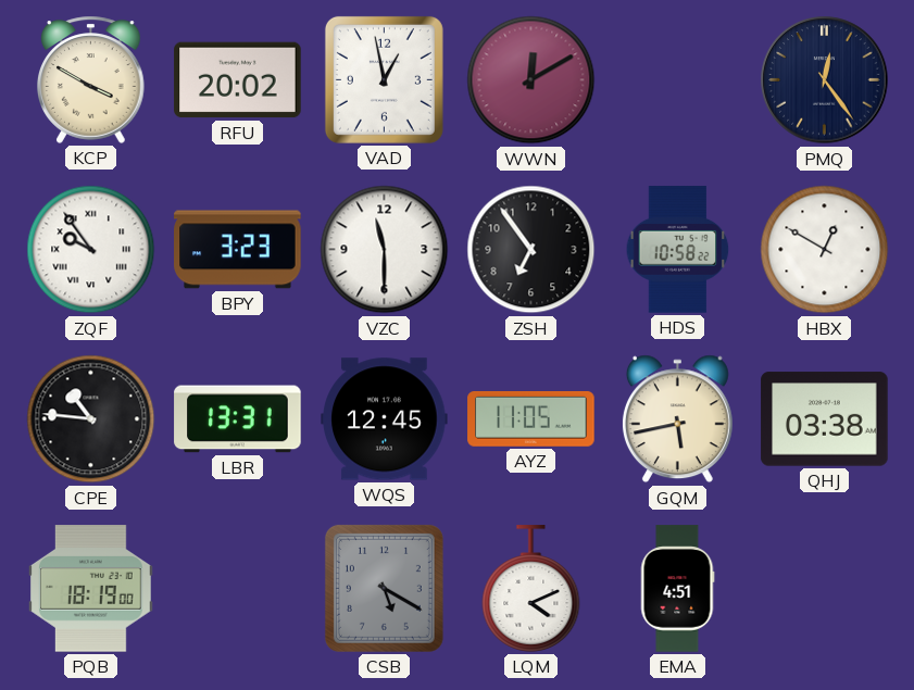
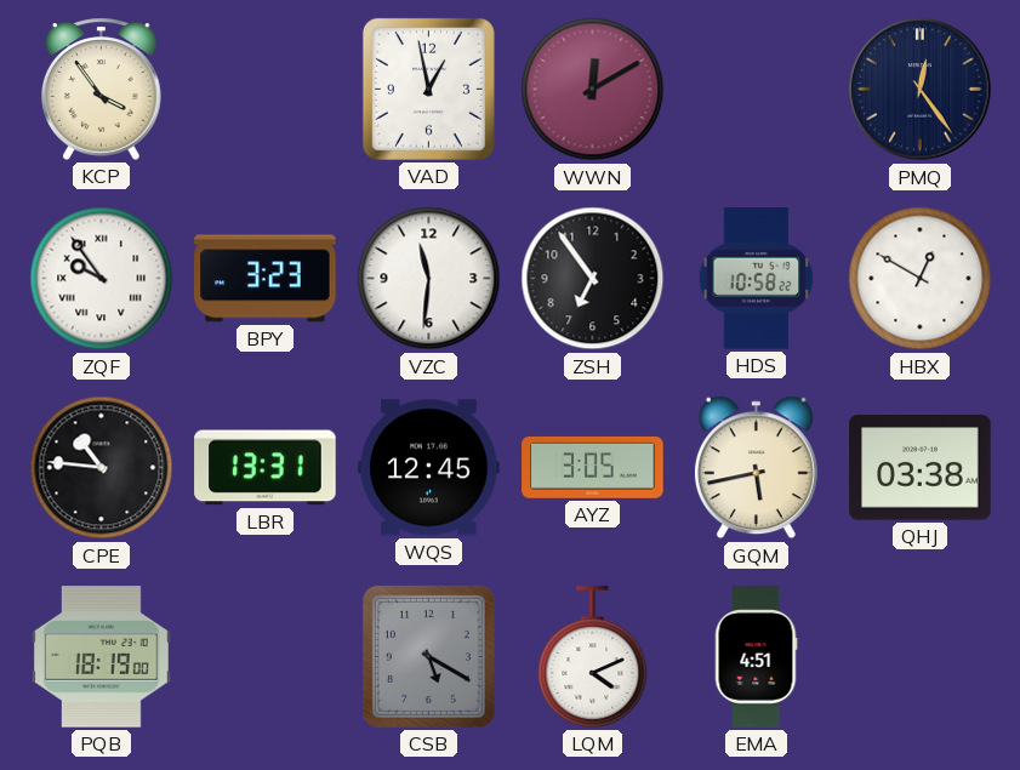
KCP: 3:50 -> 3:54
RFU: 20:02 -> none
VZC: 11:30 -> 11:31
AYZ: 11:05 -> 3:05
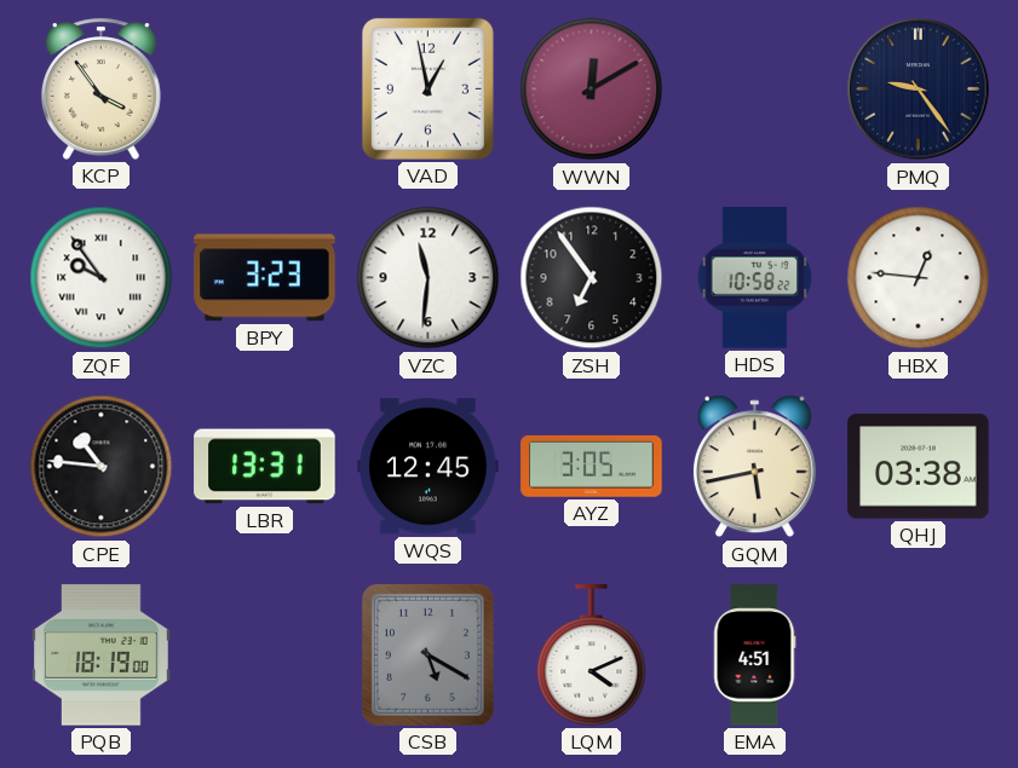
PMQ: 12:24 -> 9:24
HBX: 12:50 -> 12:46
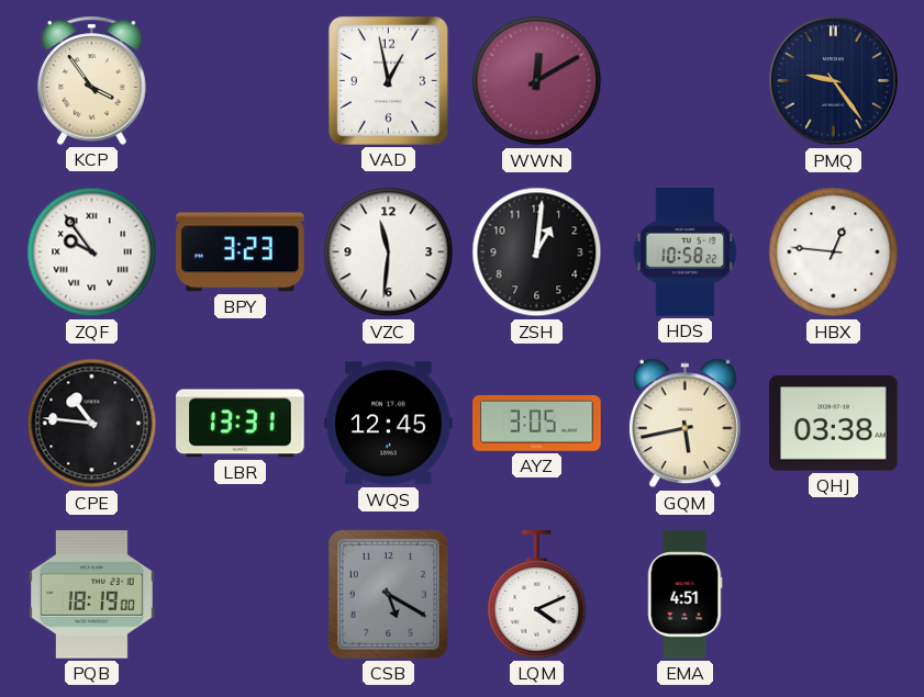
ZSH: 6:54 -> 1:01
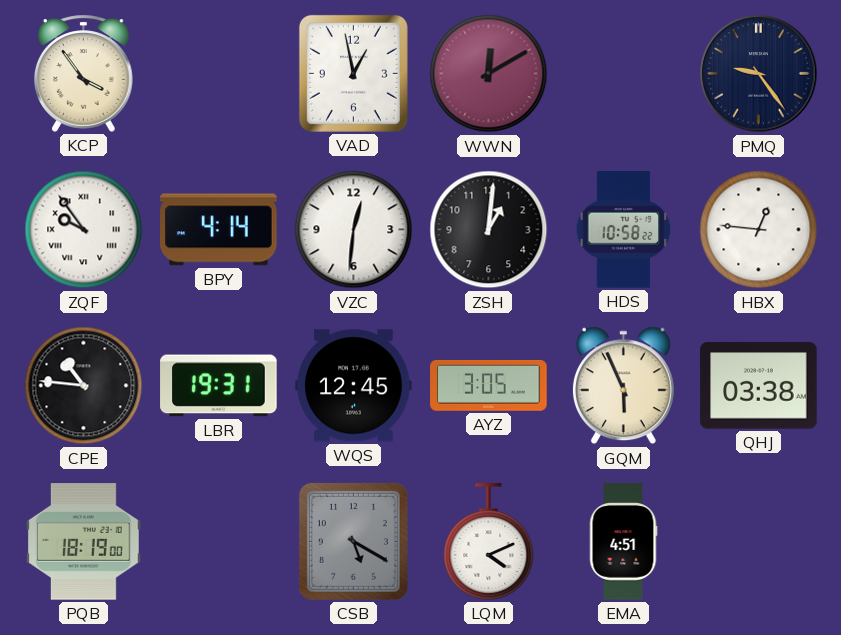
BPY: 3:23 -> 4:14
VZC: 11:31 -> 12:31
LBR: 13:31 -> 19:31
GQM: 5:43 -> 5:56
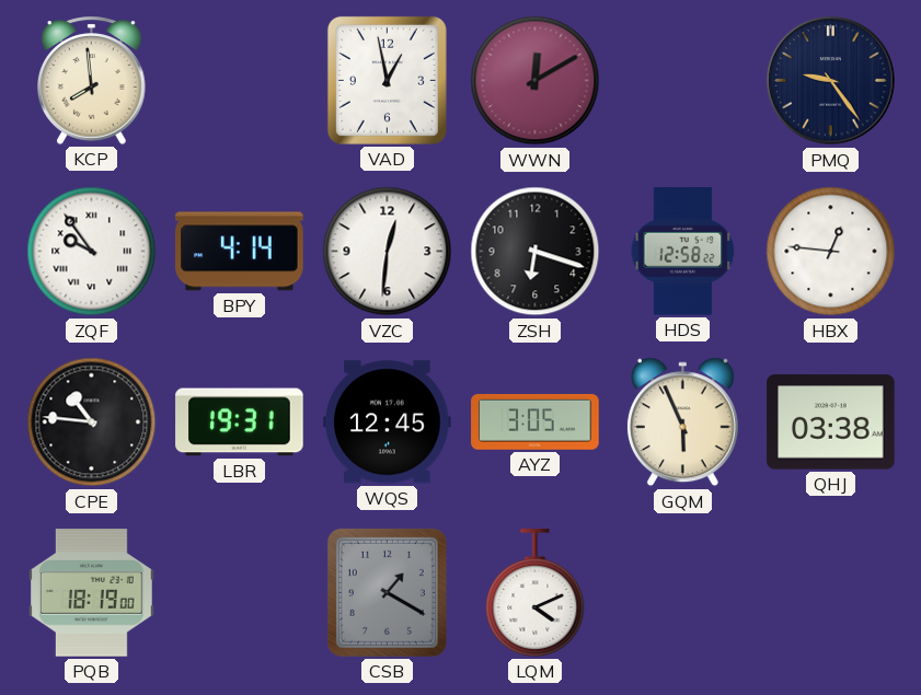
KCP: 3:54 -> 7:59
ZSH: 1:01 -> 6:18
HDS: 10:58 -> 12:58
CSB: 5:20 -> 1:20
EMA: 4:51 -> none
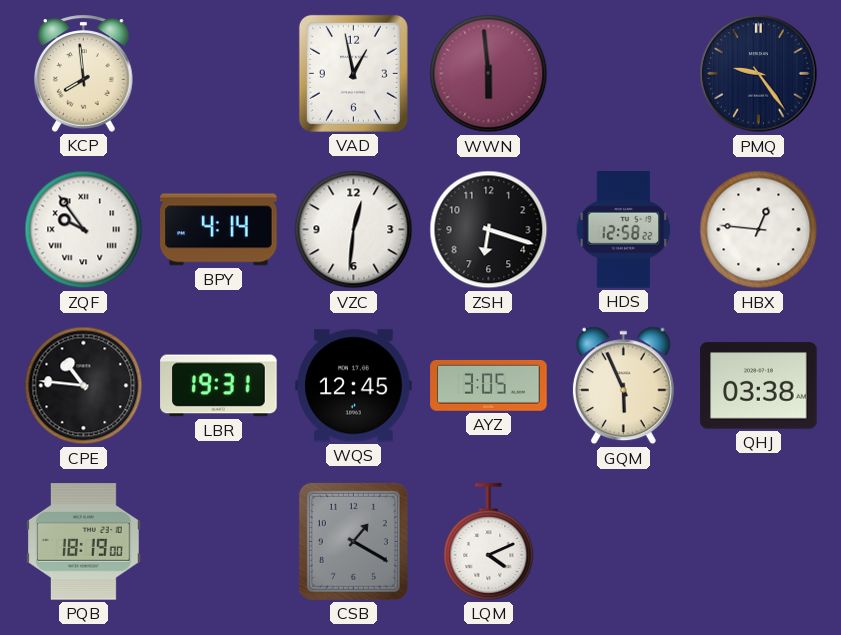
WWN: 12:10 -> 5:59
